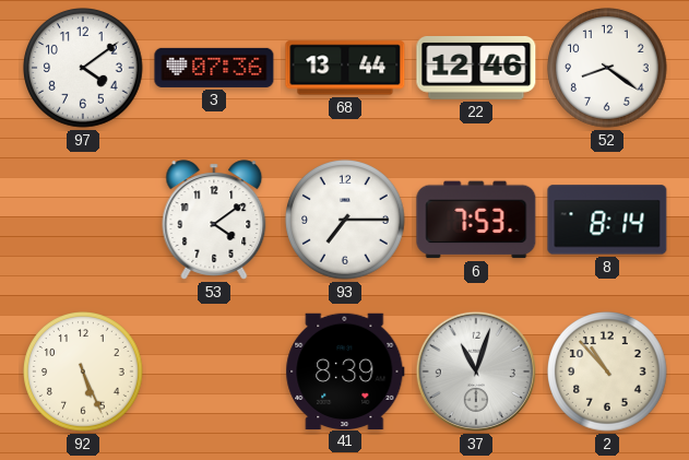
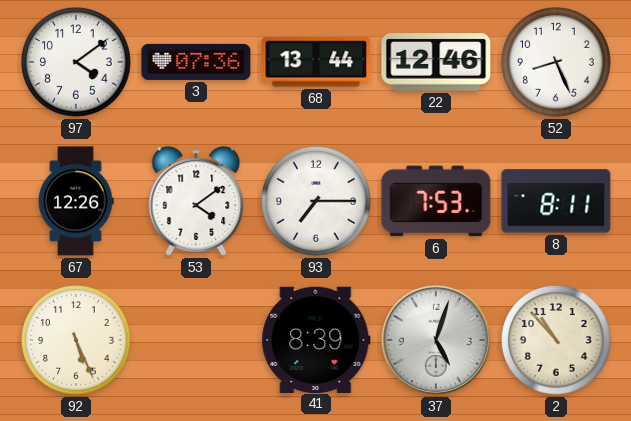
52: 8:21 -> 8:26
67: none -> 12:26
8: 8:14 -> 8:11
37: 11:03 -> 5:03
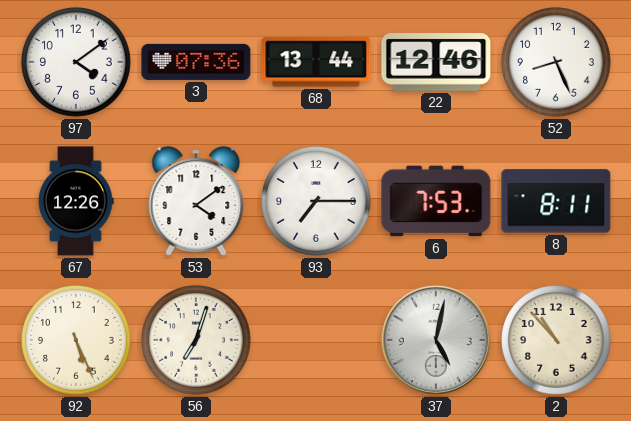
56: none -> 7:03
41: 8:39 -> none
37: 5:03 -> 5:02
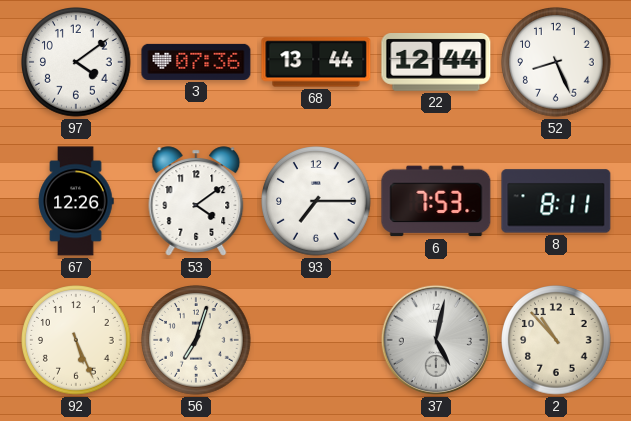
22: 12:46 -> 12:44
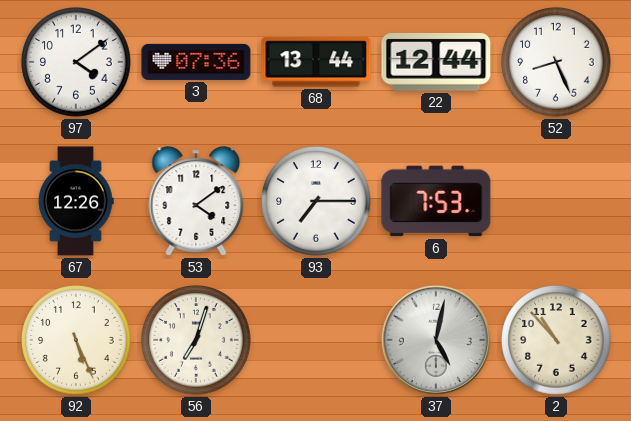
8: 8:11 -> none
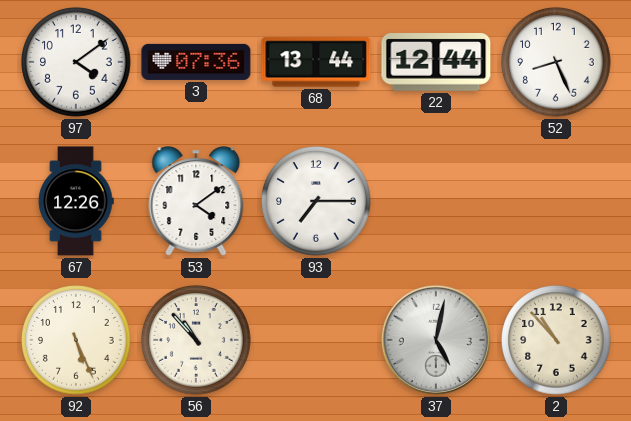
6: 7:53 -> none
56: 7:03 -> 10:53
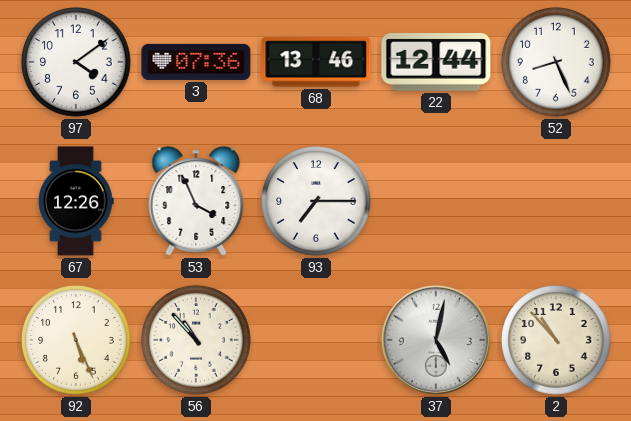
68: 13:44 -> 13:46
53: 4:09 -> 3:56
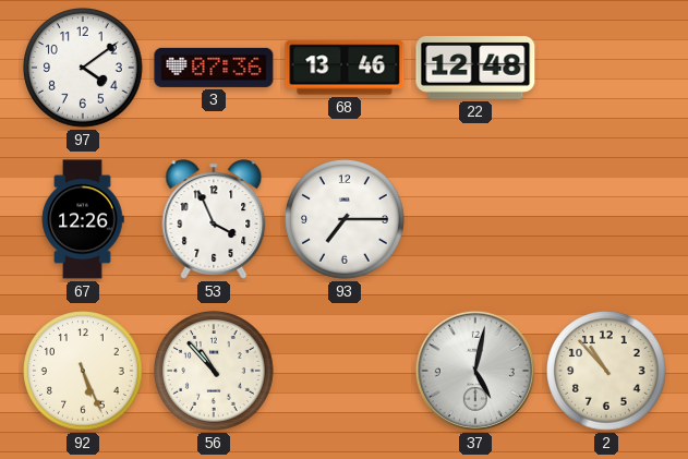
22: 12:44 -> 12:48
52: 8:26 -> none
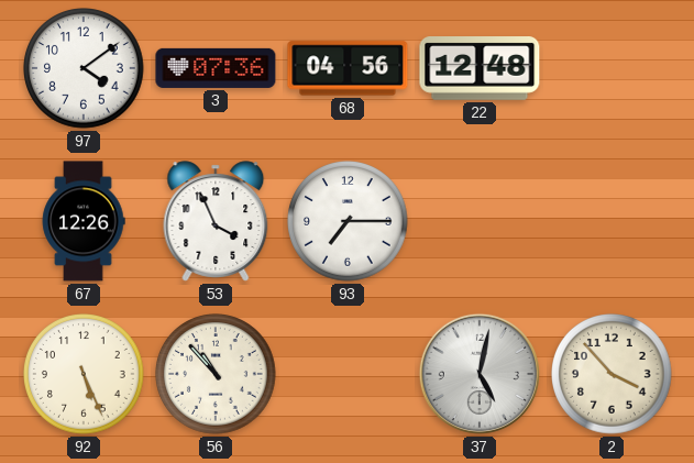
68: 13:46 -> 04:56
2: 10:53 -> 3:53
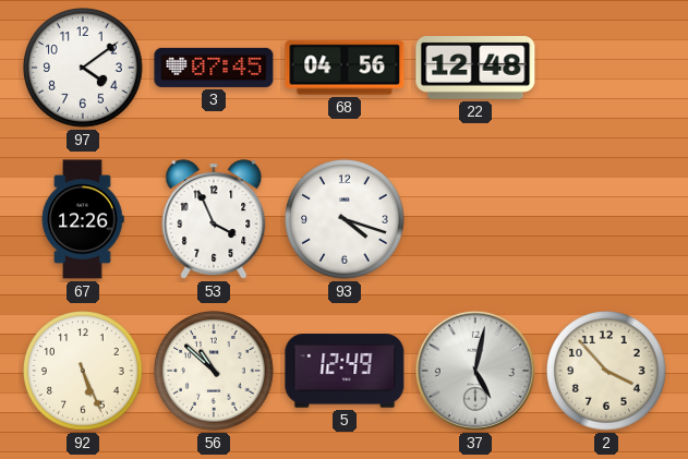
3: 07:36 -> 07:45
93: 7:15 -> 4:18
56: 10:53 -> 10:52
5: none -> 12:49
